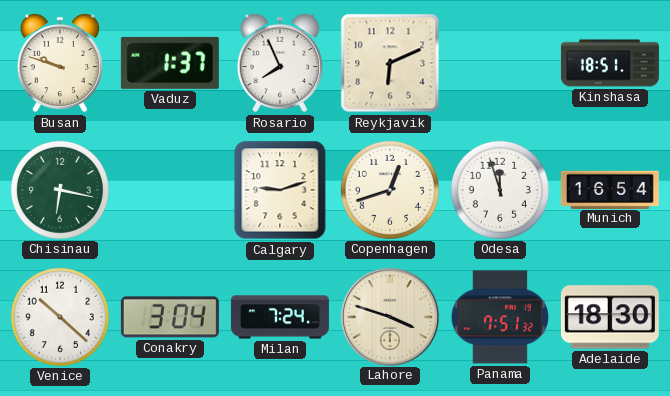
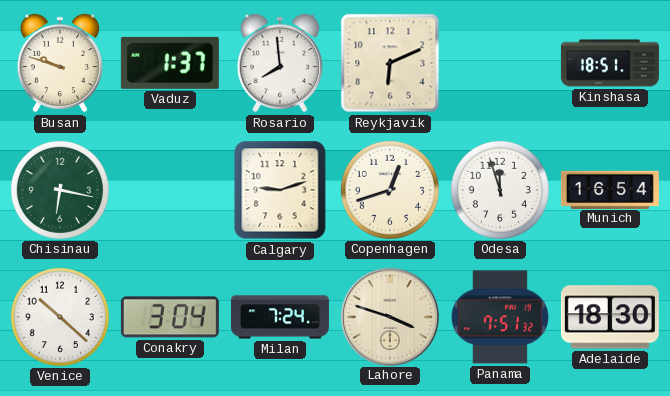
Rosario: 7:56 -> 7:59
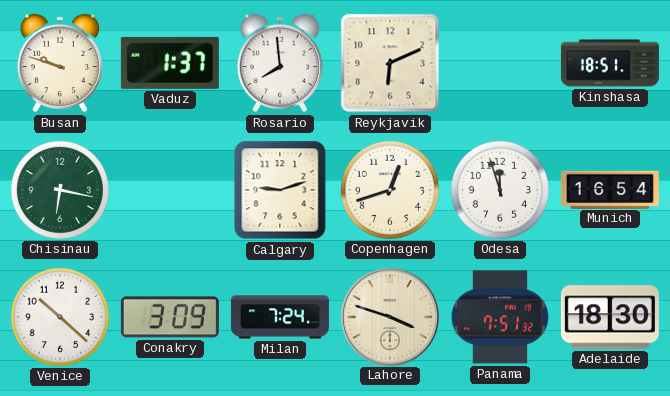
Conakry: 3:04 -> 3:09
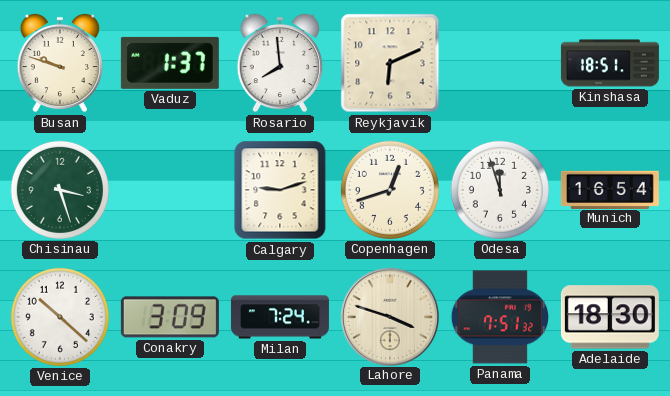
Chisinau: 6:17 -> 3:27
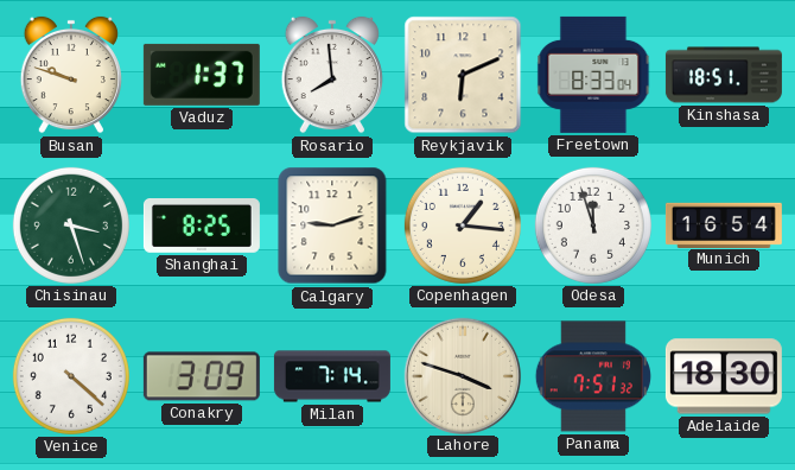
Freetown: none -> 8:33
Shanghai: none -> 8:25
Copenhagen: 12:42 -> 1:16
Venice: 10:22 -> 4:22
Milan: 7:24 -> 7:14
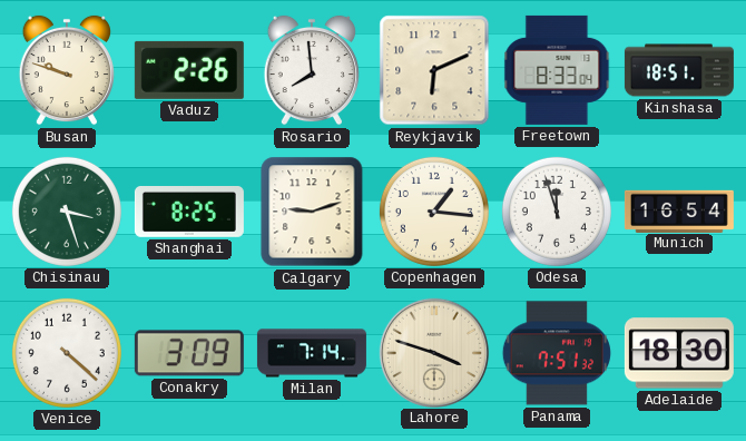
Vaduz: 1:37 -> 2:26
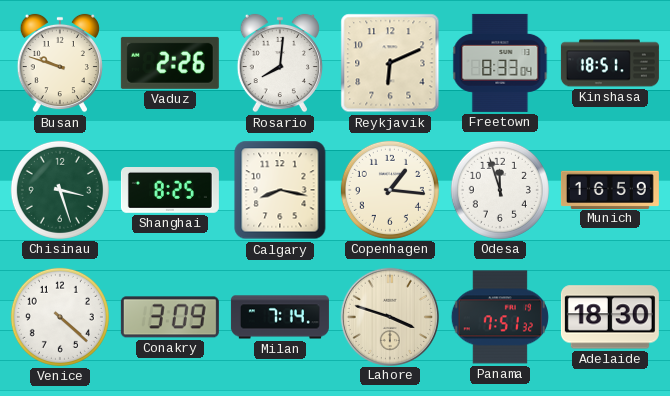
Rosario: 7:59 -> 8:01
Calgary: 9:12 -> 8:17
Munich: 16:54 -> 16:59
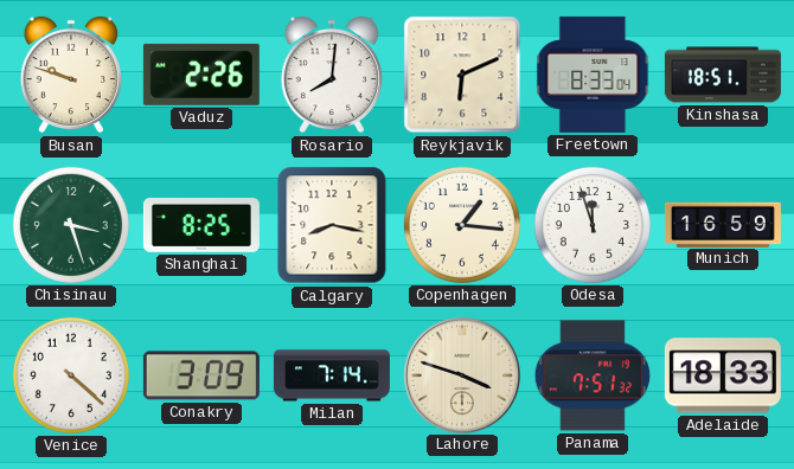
Adelaide: 18:30 -> 18:33
